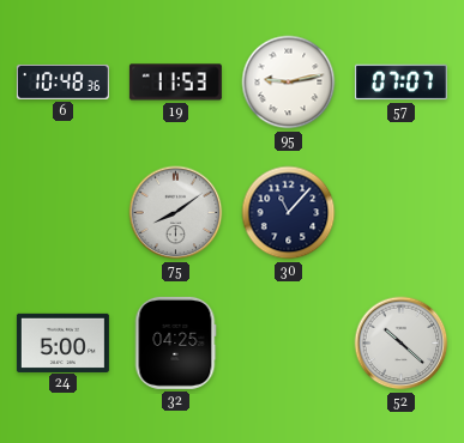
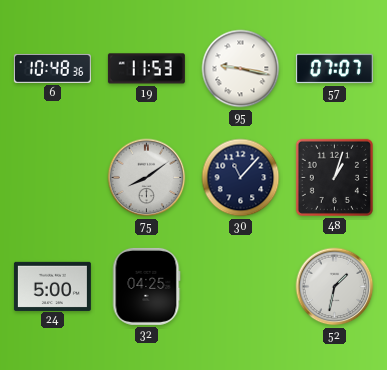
95: 9:13 -> 9:17
48: none -> 1:03
52: 10:22 -> 1:32
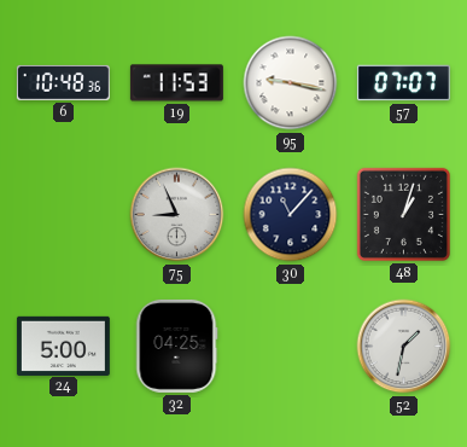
75: 8:09 -> 8:56
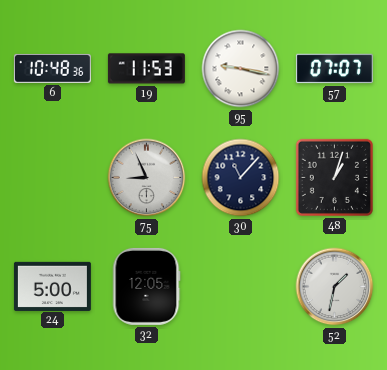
32: 04:25 -> 12:05
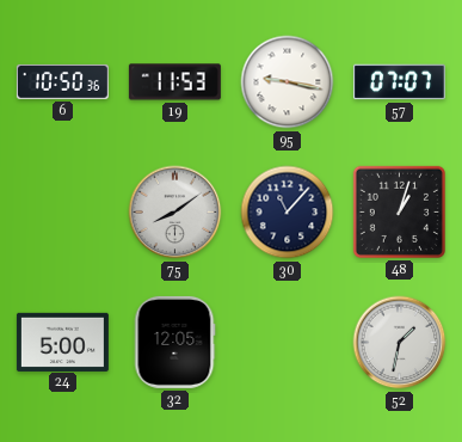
6: 10:48 -> 10:50
75: 8:56 -> 8:09
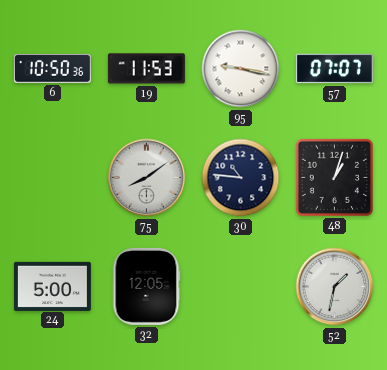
30: 11:07 -> 10:46
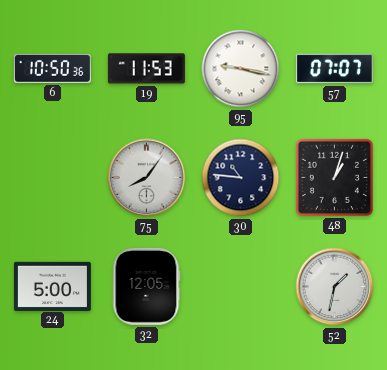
75: 8:09 -> 8:06
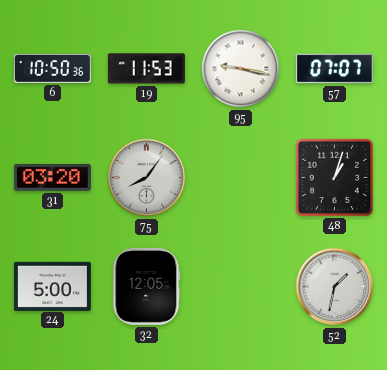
31: none -> 03:20
30: 10:46 -> none
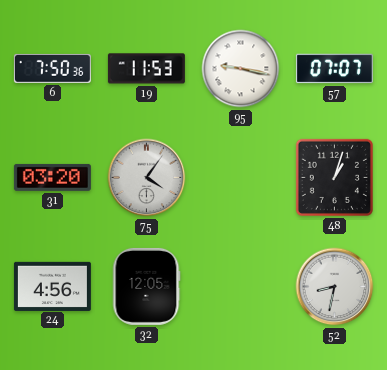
6: 10:50 -> 7:50
75: 8:06 -> 4:06
24: 5:00 -> 4:56
52: 1:32 -> 8:32
